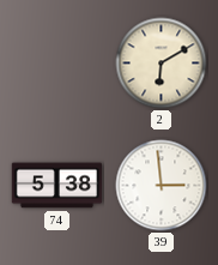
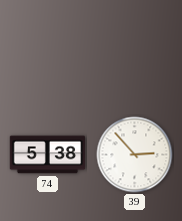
2: 6:10 -> none
39: 2:59 -> 2:53
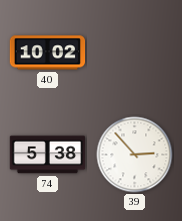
40: none -> 10:02
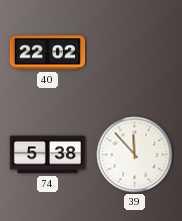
40: 10:02 -> 22:02
39: 2:53 -> 11:53
